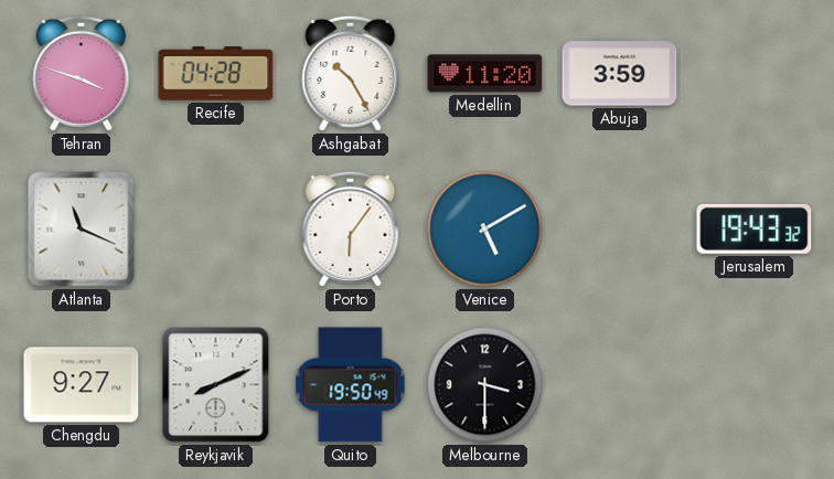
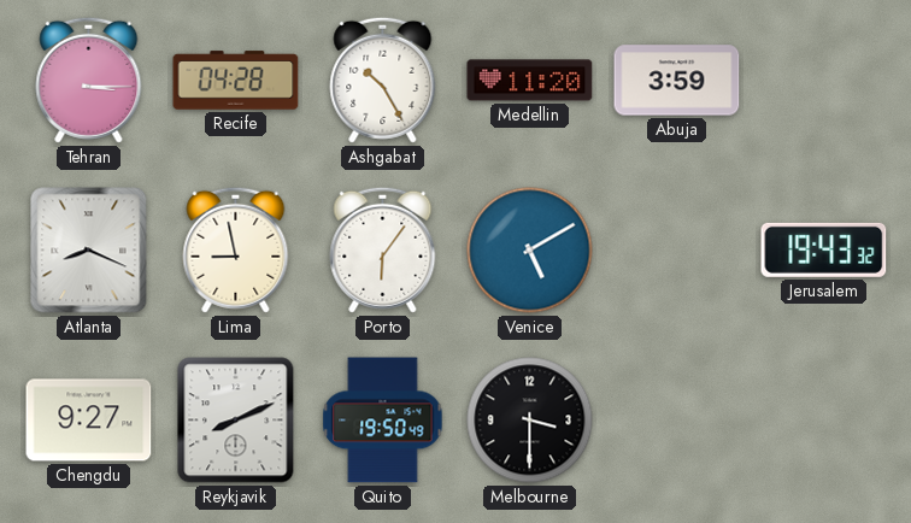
Tehran: 3:48 -> 3:15
Atlanta: 11:19 -> 8:19
Lima: none -> 8:58
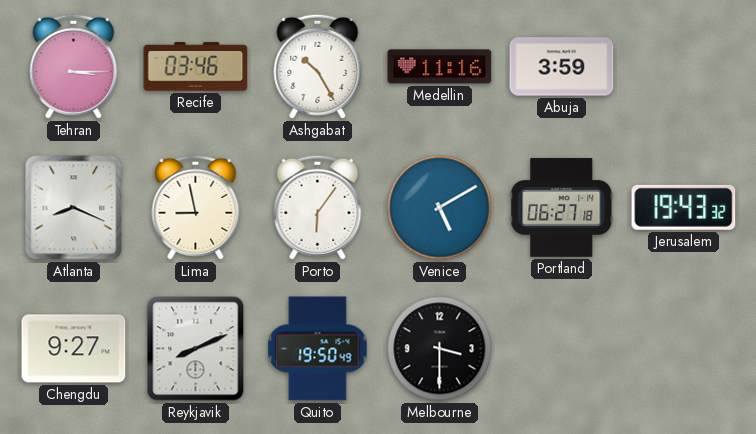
Recife: 04:28 -> 03:46
Medellin: 11:20 -> 11:16
Portland: none -> 06:27
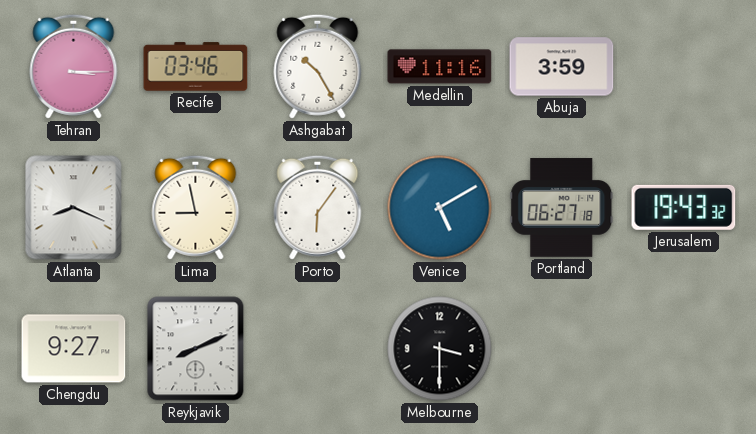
Quito: 19:50 -> none
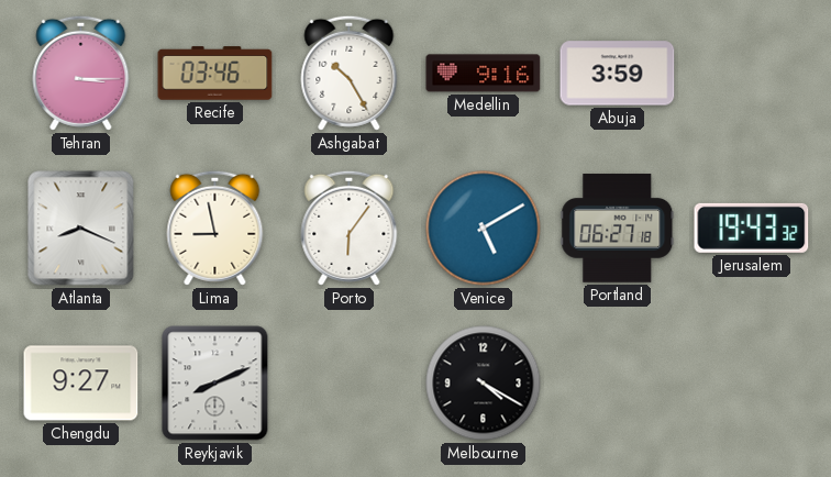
Medellin: 11:16 -> 9:16
Melbourne: 3:30 -> 4:20
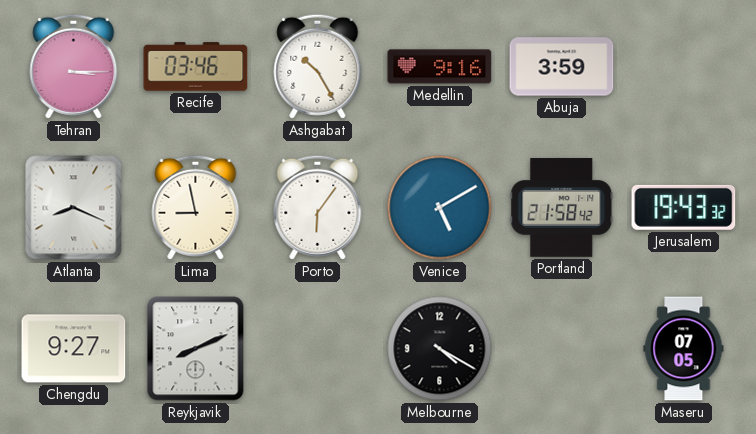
Portland: 06:27 -> 21:58
Maseru: none -> 07:05
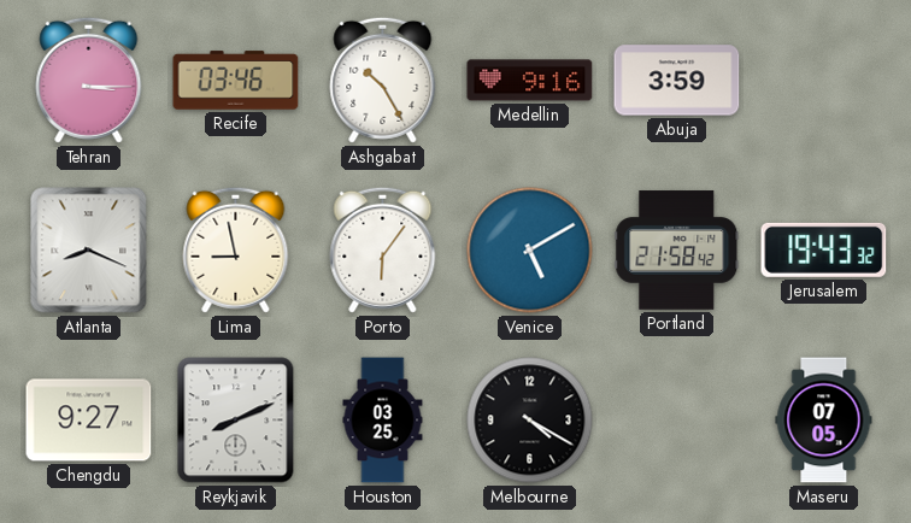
Houston: none -> 03:25
